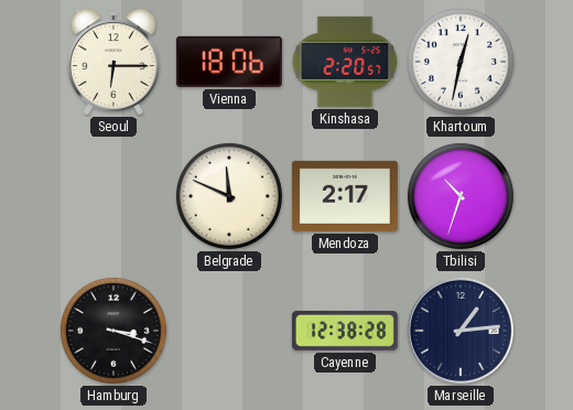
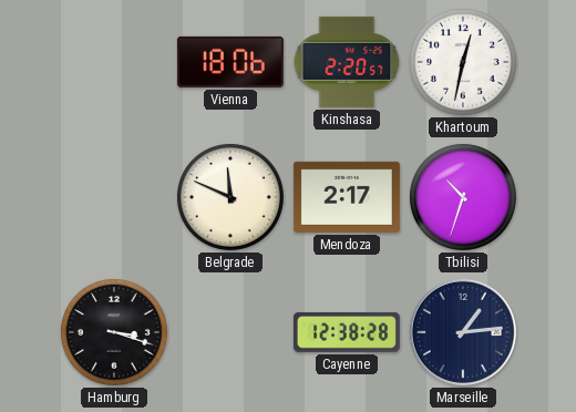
Seoul: 6:15 -> none
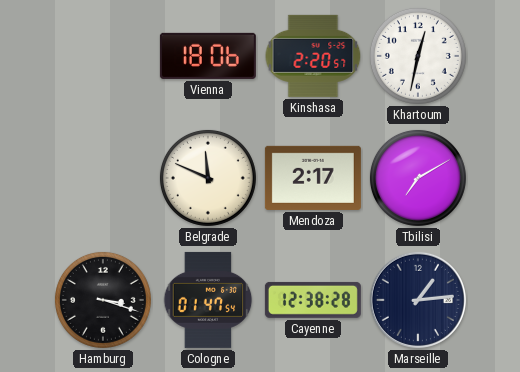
Tbilisi: 10:33 -> 7:10
Cologne: none -> 01:47
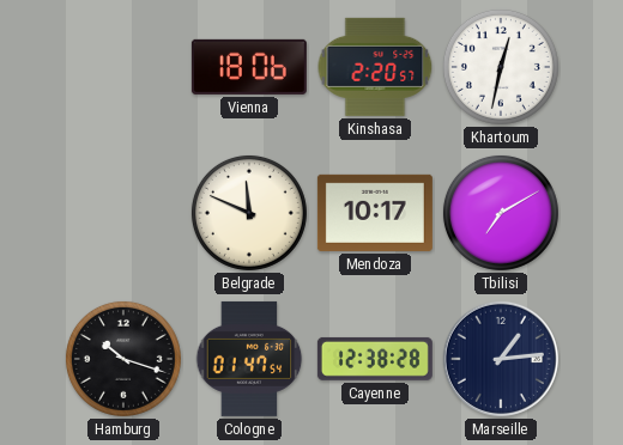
Mendoza: 2:17 -> 10:17
Hamburg: 3:18 -> 10:18
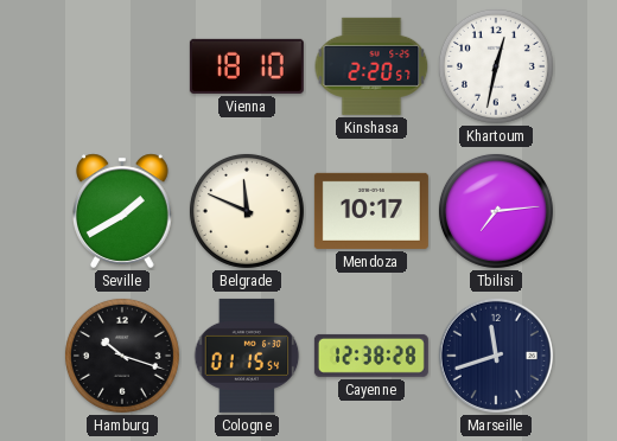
Vienna: 18:06 -> 18:10
Seville: none -> 1:40
Tbilisi: 7:10 -> 7:14
Cologne: 01:47 -> 01:15
Marseille: 1:14 -> 11:42
